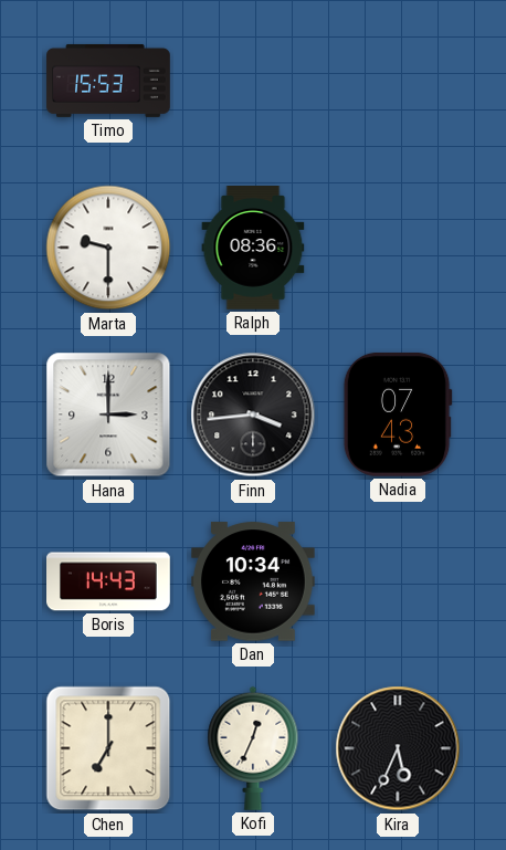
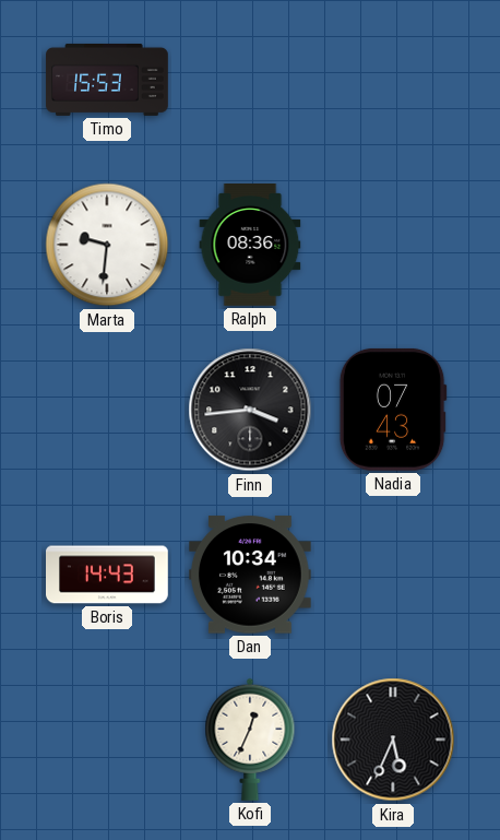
Marta: 9:30 -> 9:31
Hana: 3:00 -> none
Chen: 7:00 -> none
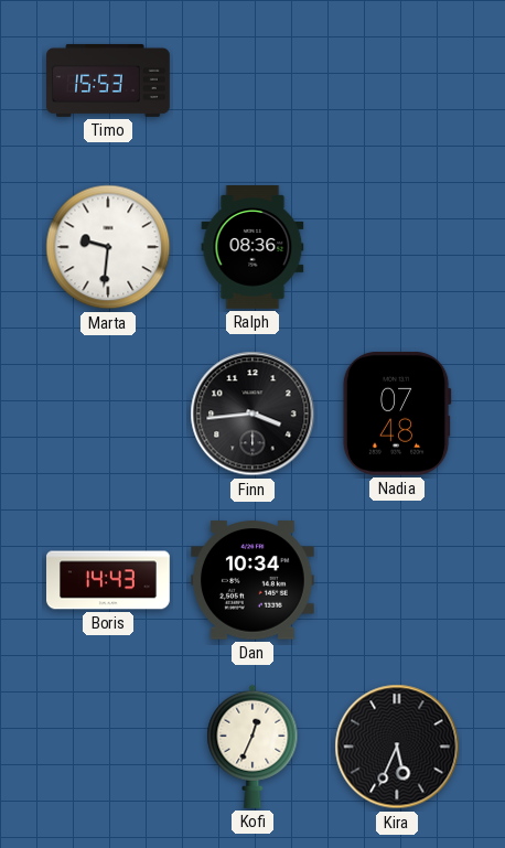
Nadia: 07:43 -> 07:48
